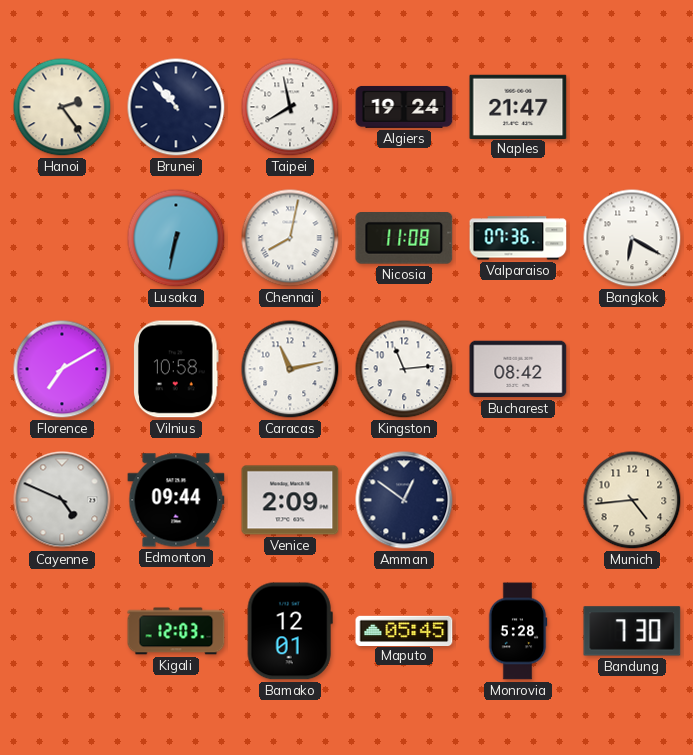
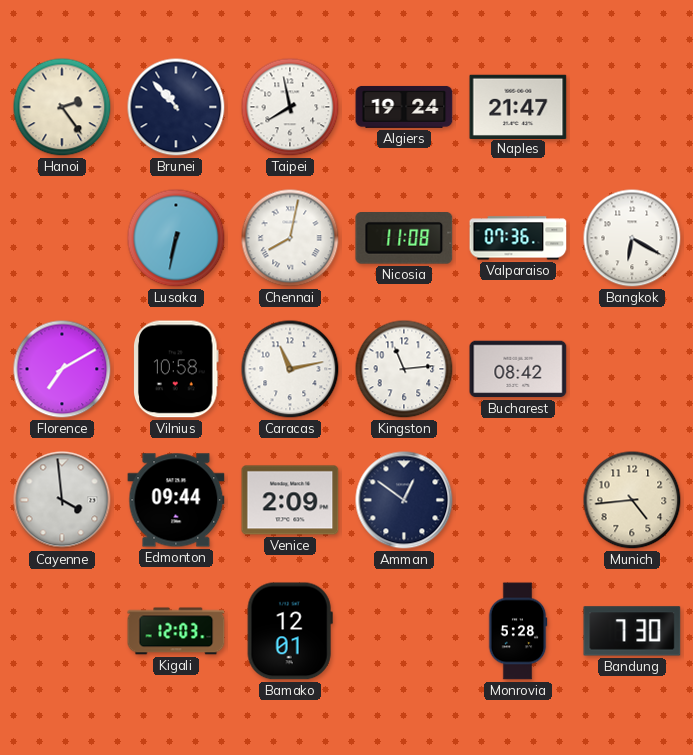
Cayenne: 4:49 -> 3:59
Maputo: 05:45 -> none
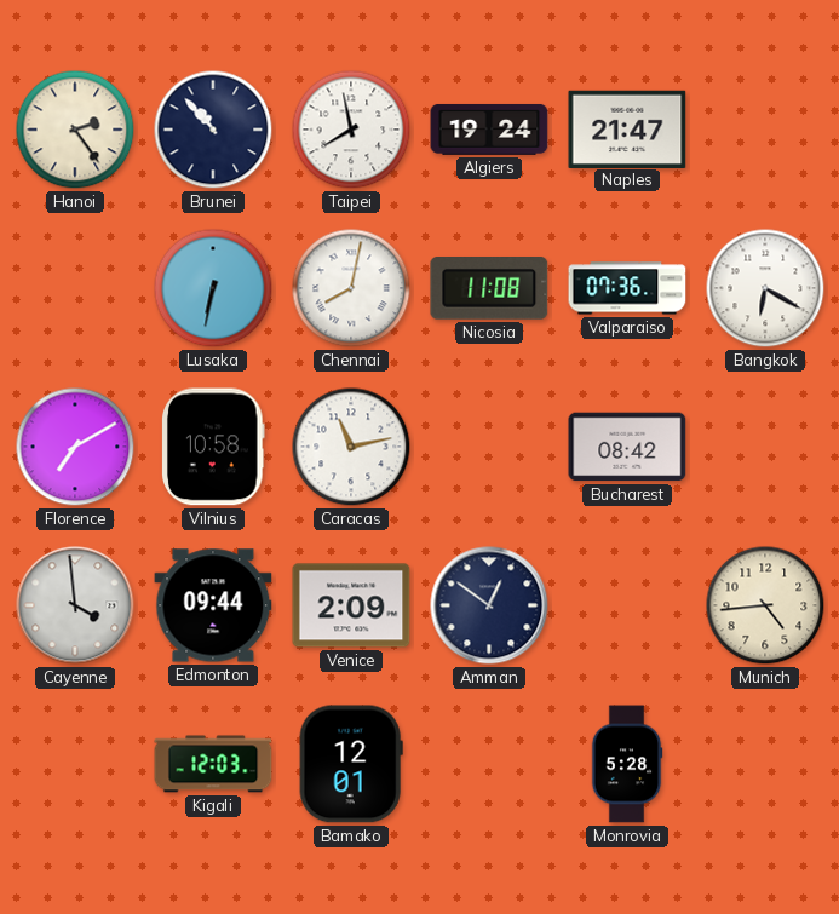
Kingston: 11:14 -> none
Bandung: 7:30 -> none
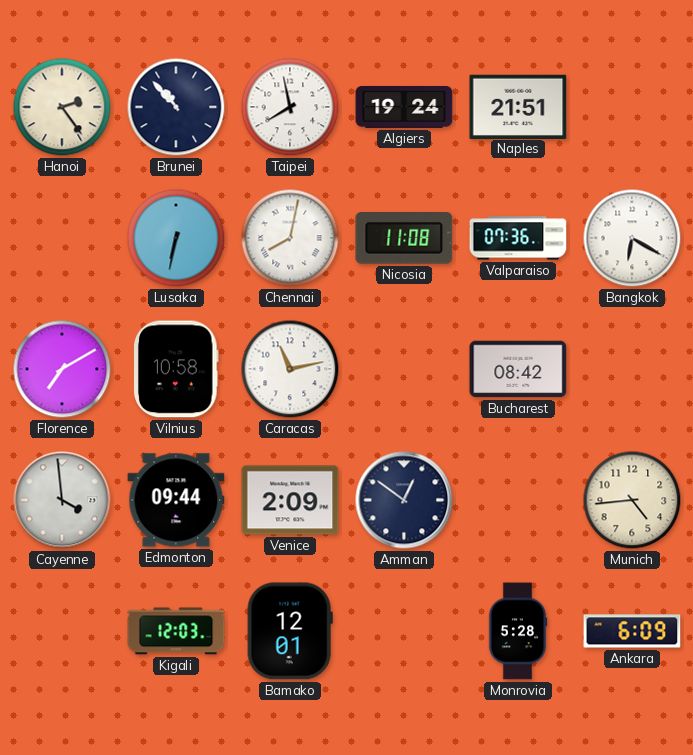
Naples: 21:47 -> 21:51
Ankara: none -> 6:09
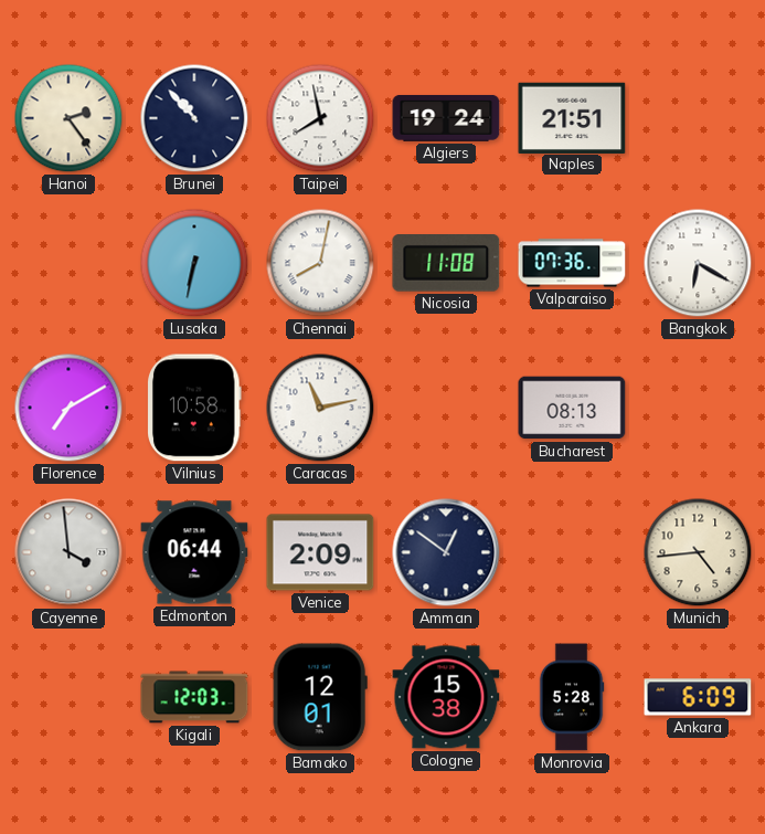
Bucharest: 08:42 -> 08:13
Edmonton: 09:44 -> 06:44
Cologne: none -> 15:38
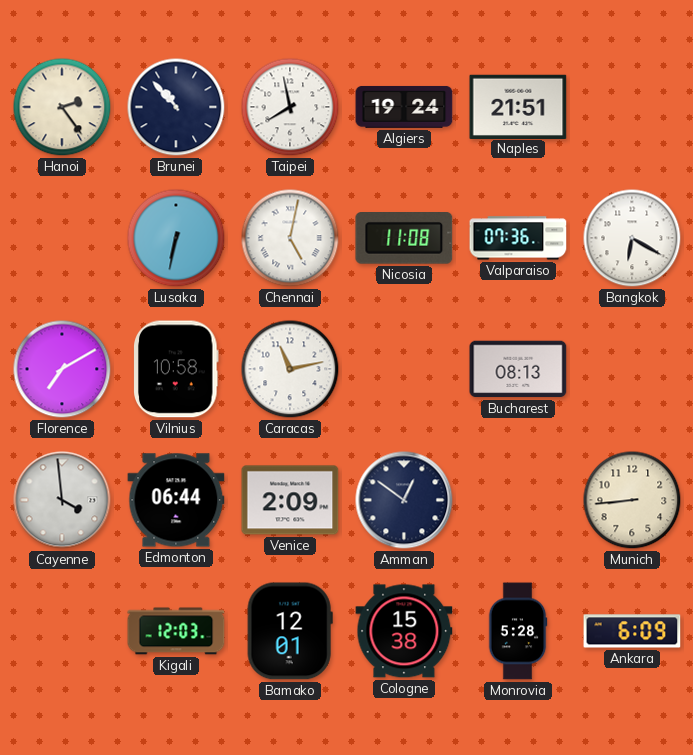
Chennai: 8:02 -> 5:02
Munich: 4:44 -> 8:44
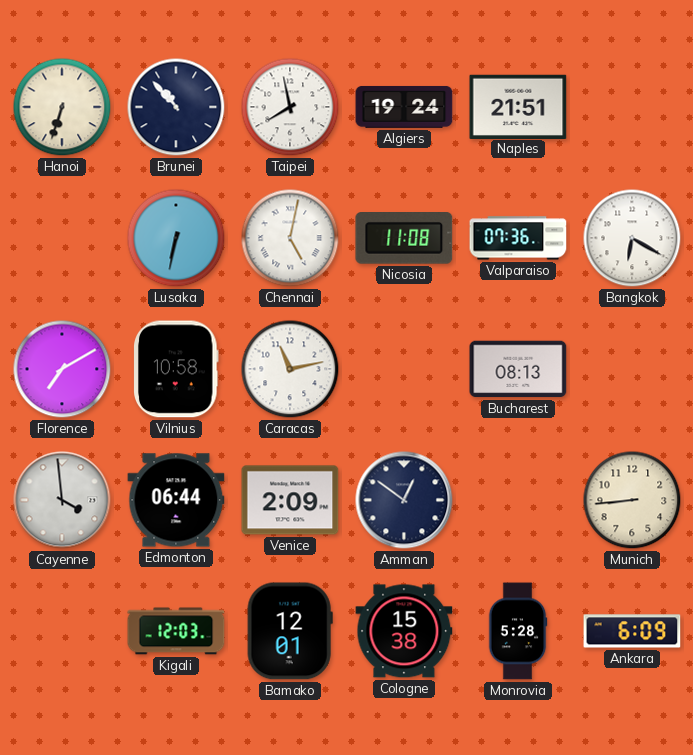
Hanoi: 2:24 -> 6:33
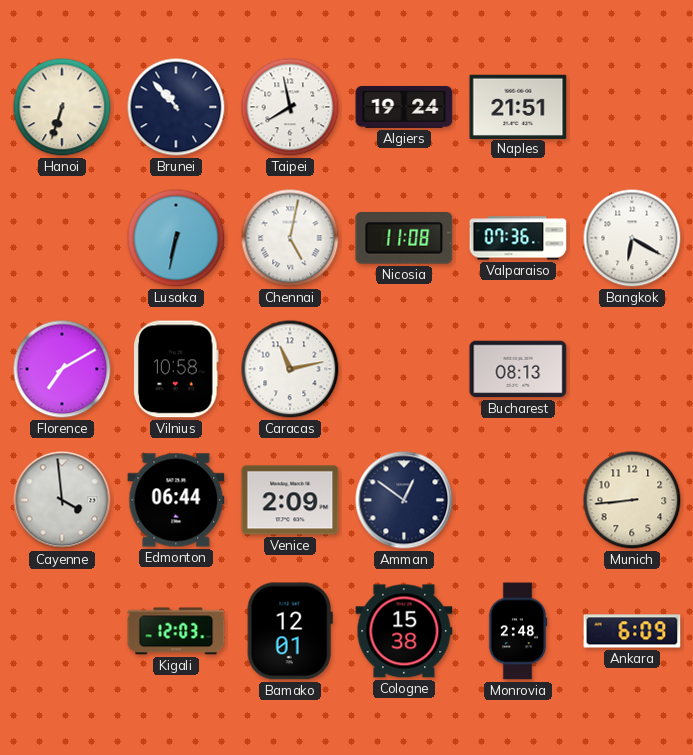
Monrovia: 5:28 -> 2:48
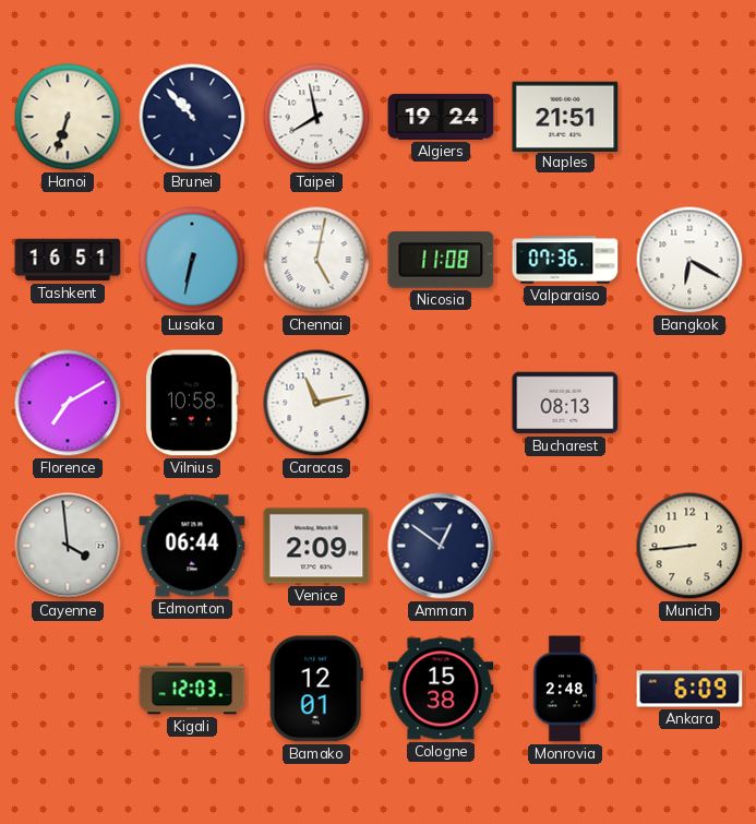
Tashkent: none -> 16:51
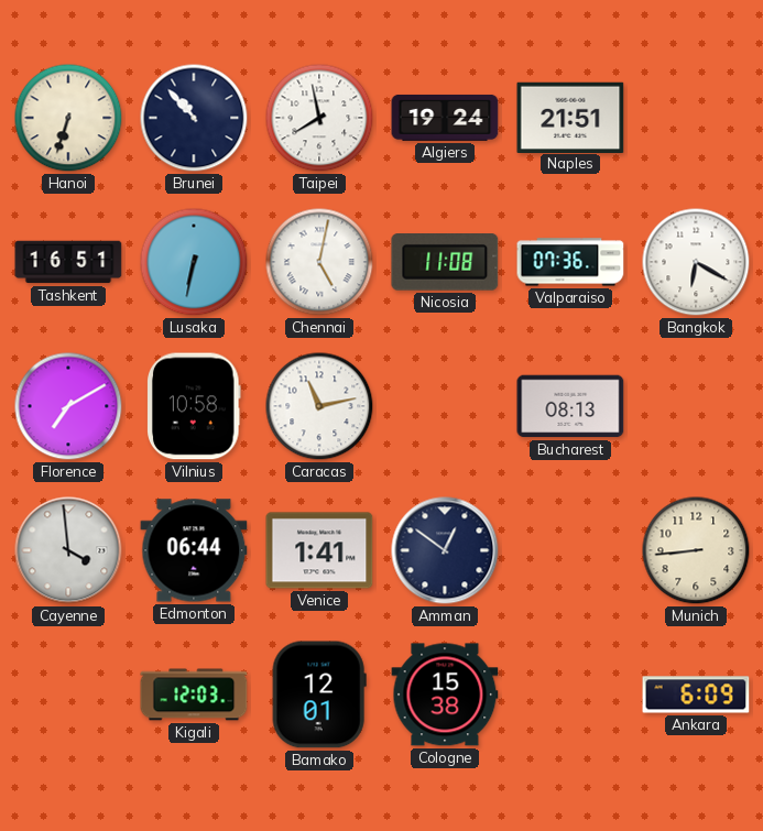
Venice: 2:09 -> 1:41
Monrovia: 2:48 -> none
